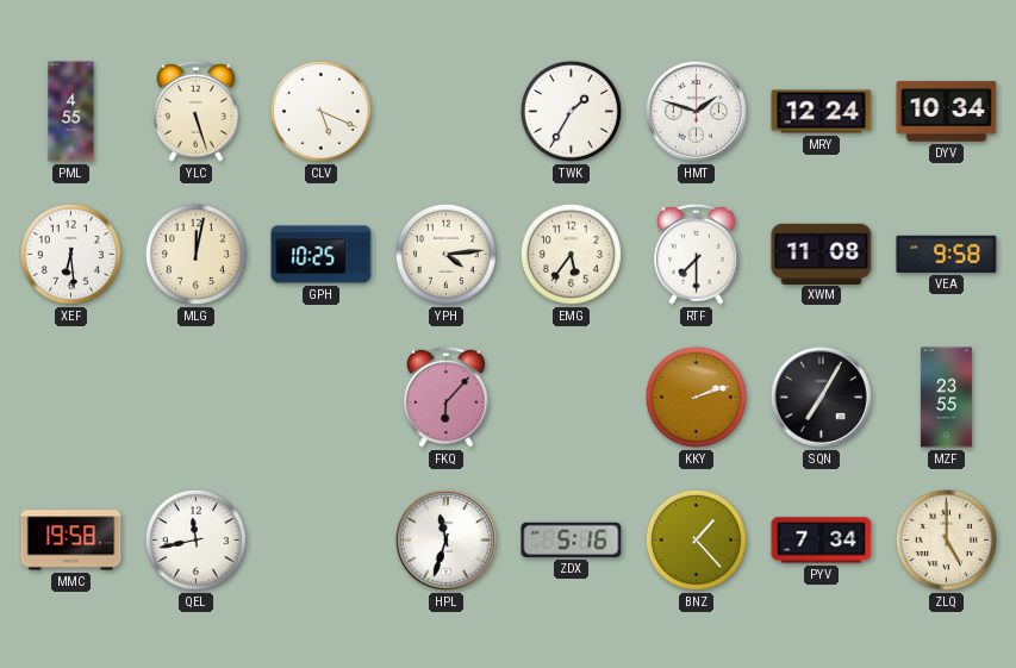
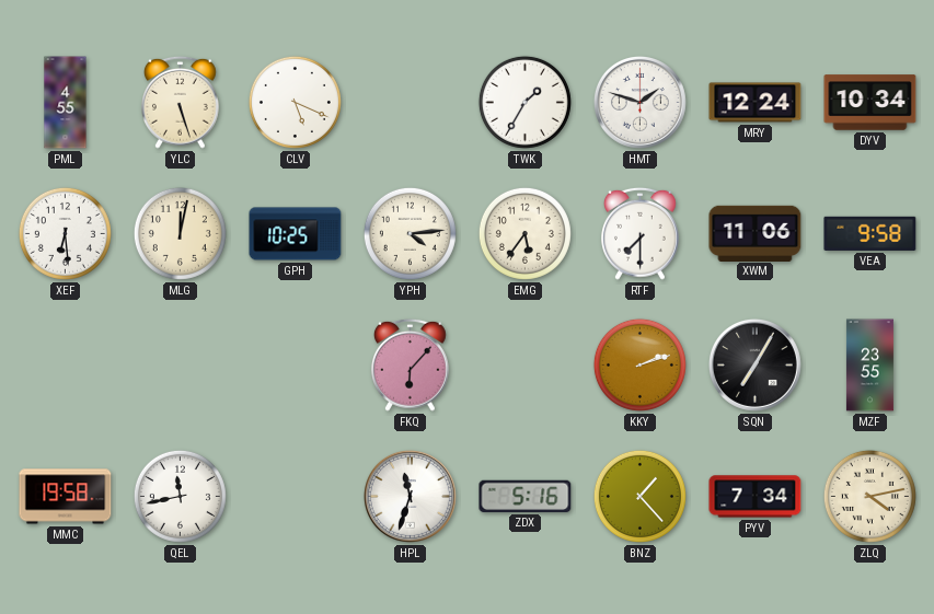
XWM: 11:08 -> 11:06
ZLQ: 5:00 -> 4:13
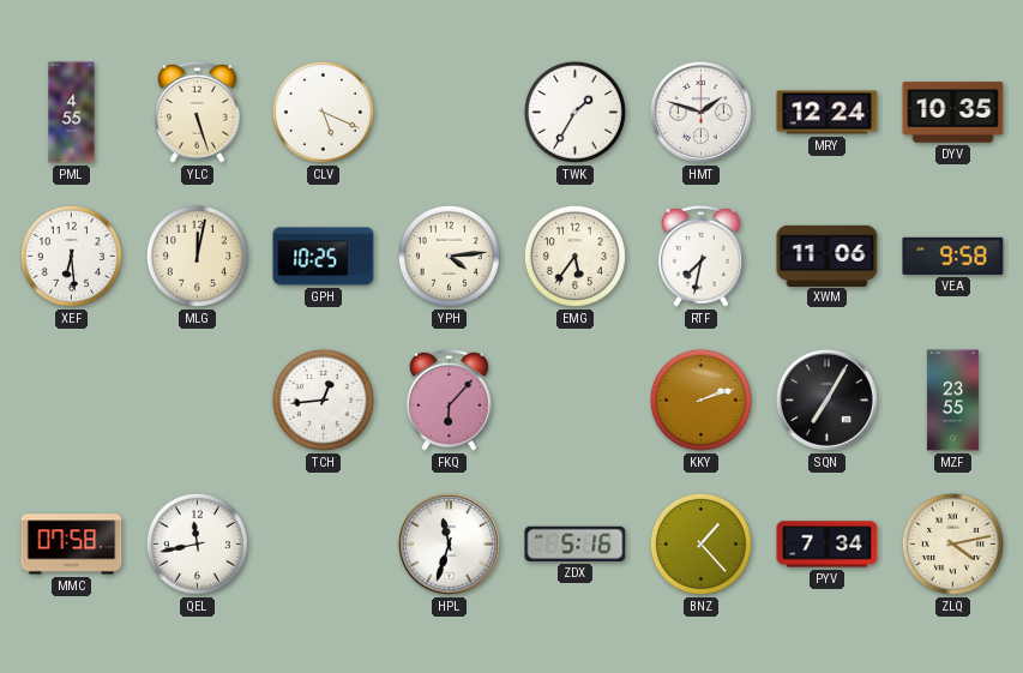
DYV: 10:34 -> 10:35
RTF: 7:30 -> 7:32
TCH: none -> 12:44
MMC: 19:58 -> 07:58
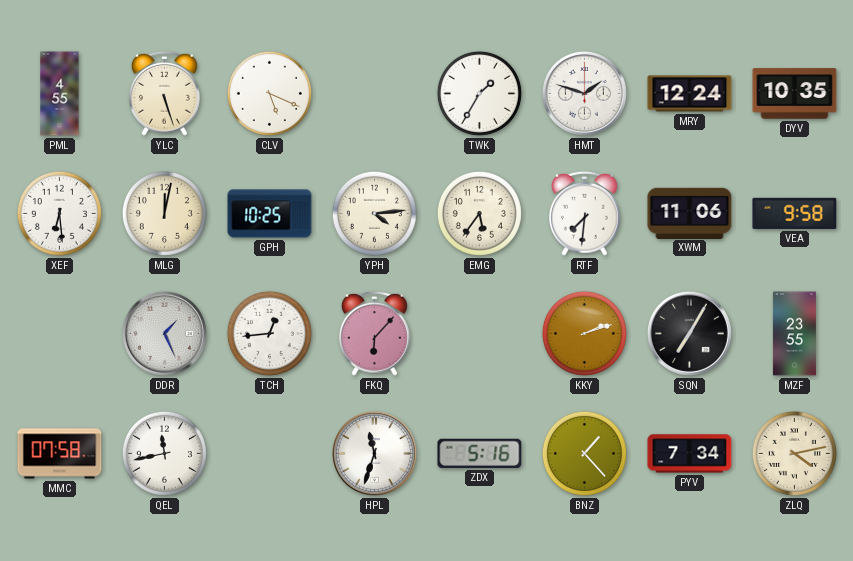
RTF: 7:32 -> 7:31
DDR: none -> 1:26
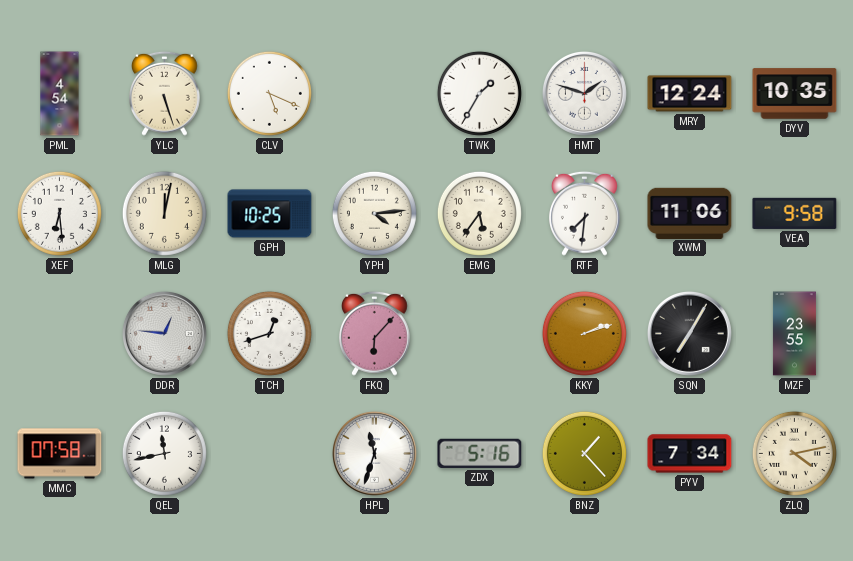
PML: 4:55 -> 4:54
DDR: 1:26 -> 12:46
TCH: 12:44 -> 12:42
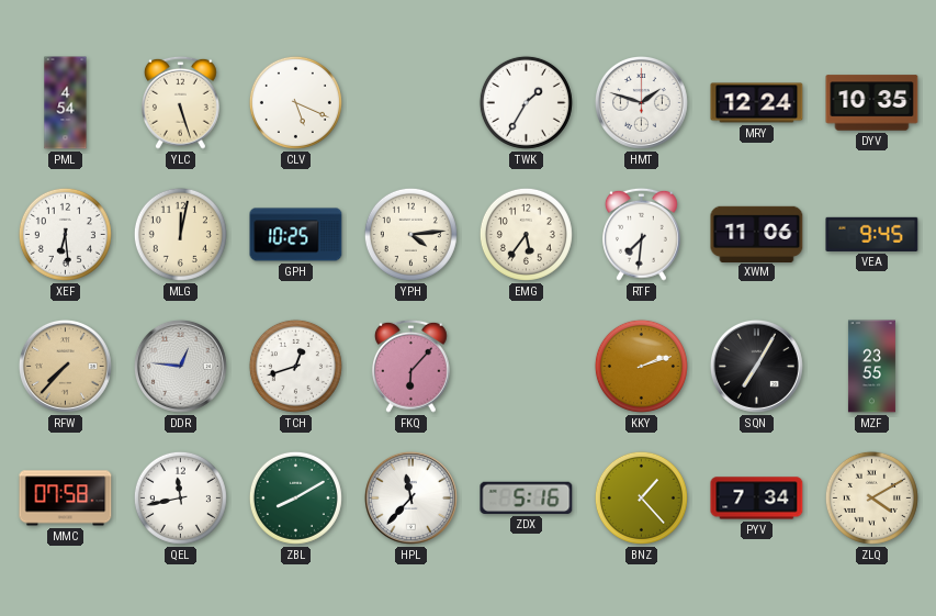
VEA: 9:58 -> 9:45
RFW: none -> 7:37
ZBL: none -> 8:10
HPL: 11:33 -> 11:37
ZLQ: 4:13 -> 4:10
